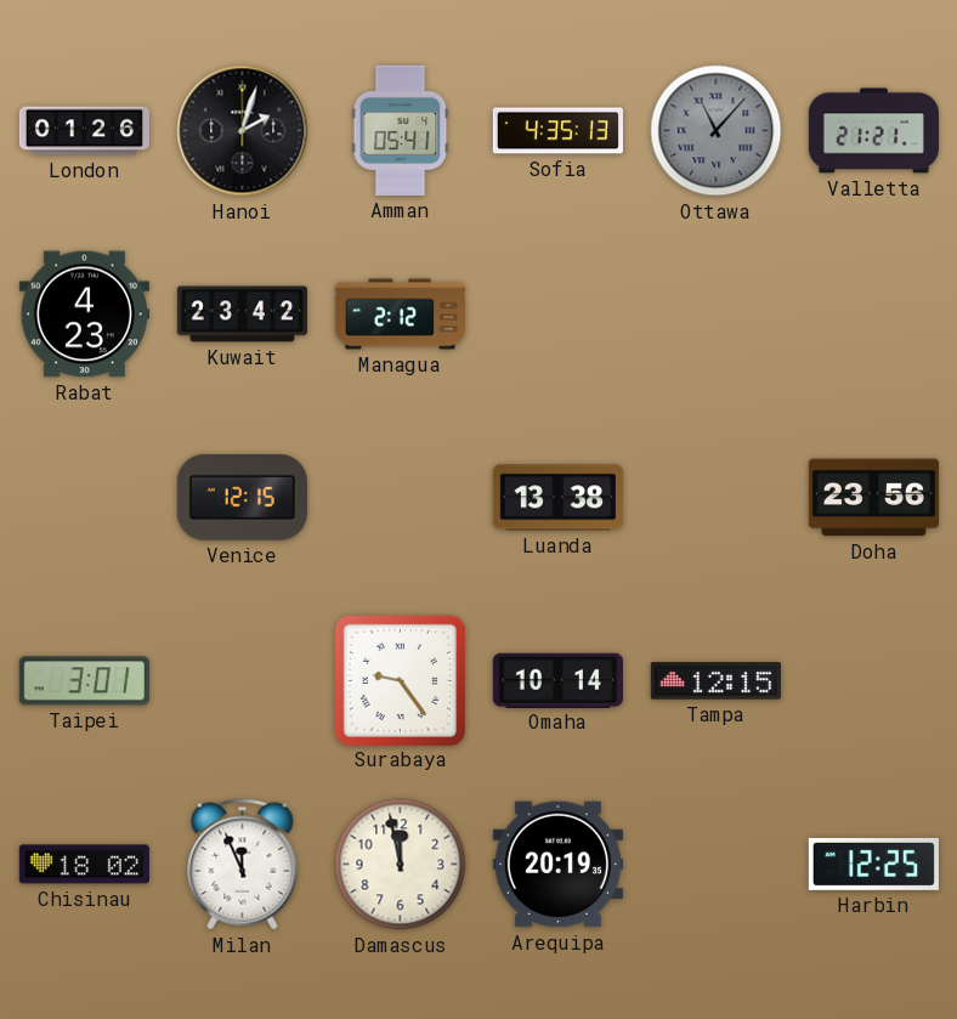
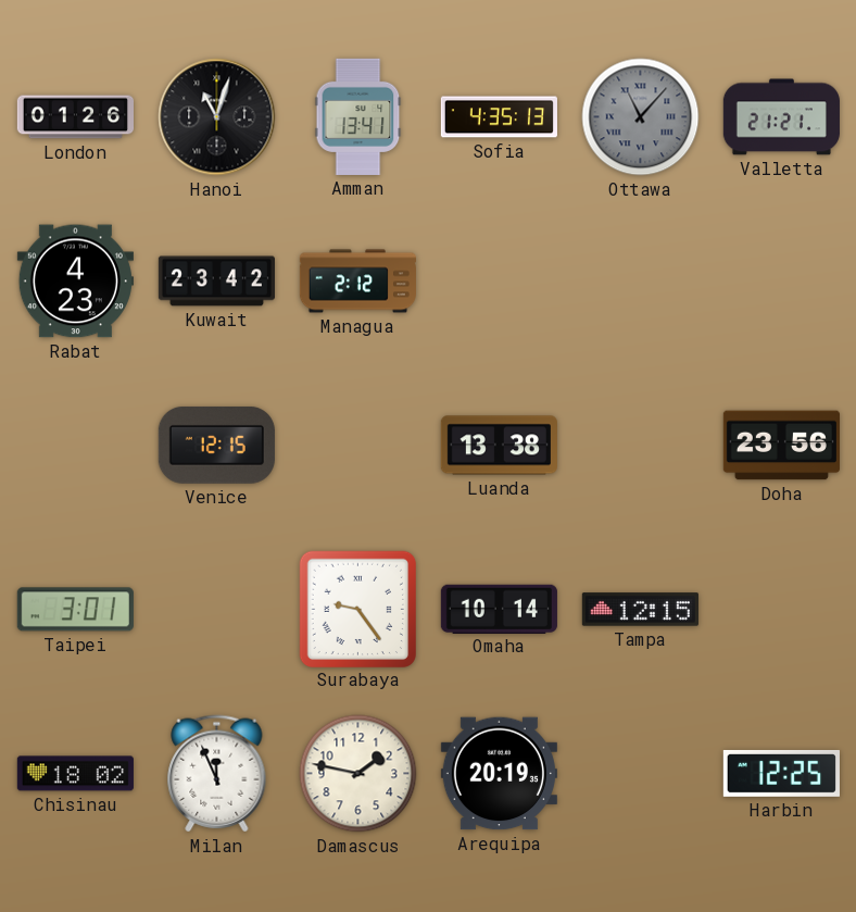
Hanoi: 2:03 -> 11:03
Amman: 05:41 -> 13:41
Damascus: 11:58 -> 1:47
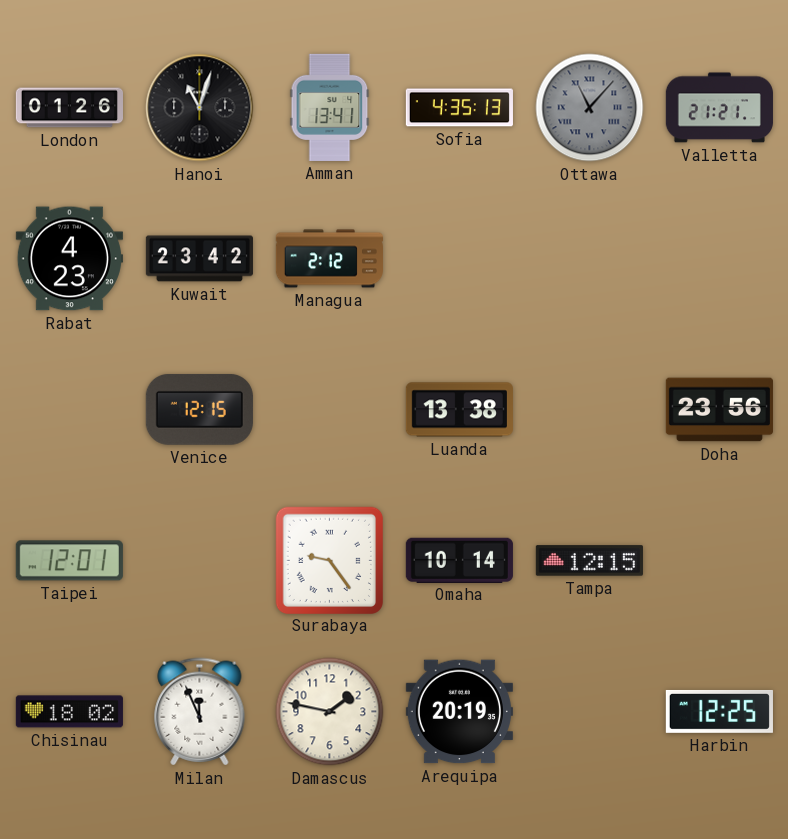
Taipei: 3:01 -> 12:01
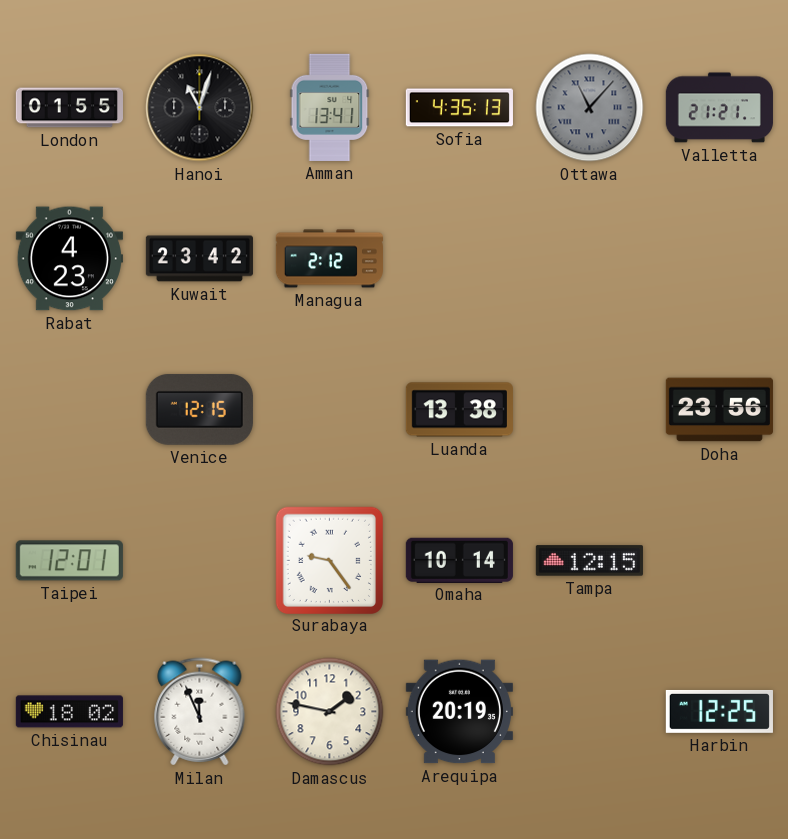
London: 01:26 -> 01:55
